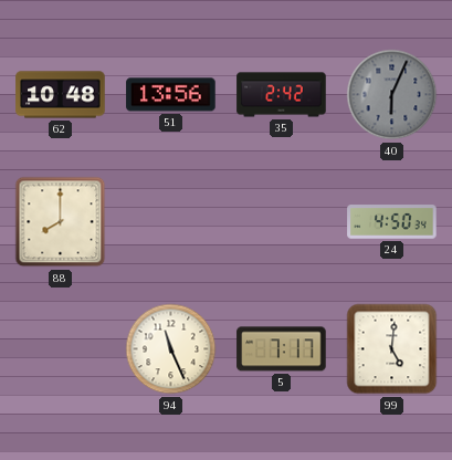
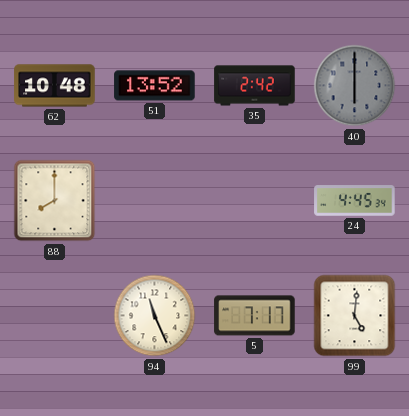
51: 13:56 -> 13:52
40: 6:04 -> 6:00
24: 4:50 -> 4:45
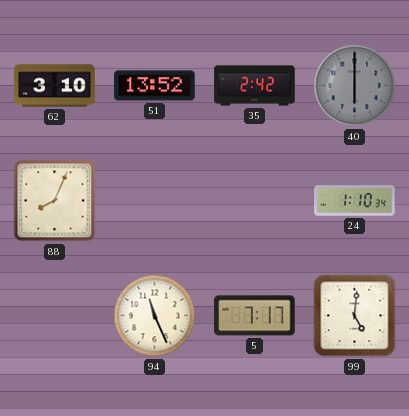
62: 10:48 -> 3:10
88: 8:00 -> 8:04
24: 4:45 -> 1:10
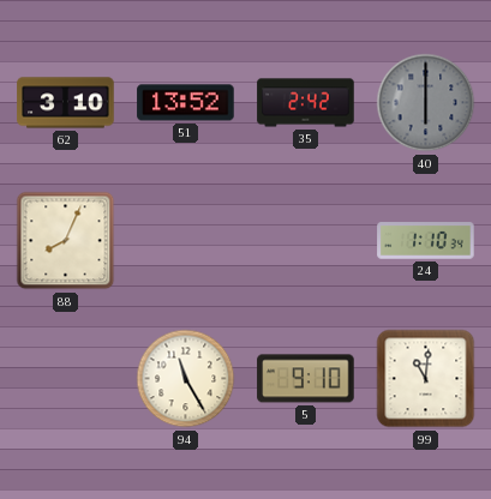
94: 11:26 -> 11:25
5: 7:17 -> 9:10
99: 5:01 -> 11:01
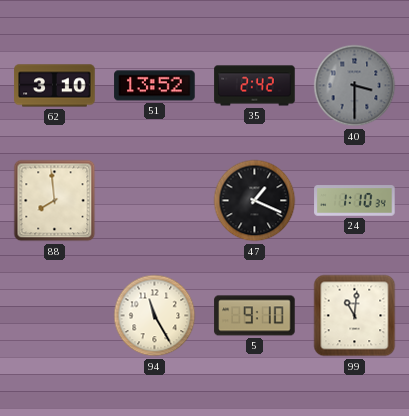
40: 6:00 -> 3:30
88: 8:04 -> 7:59
47: none -> 1:19
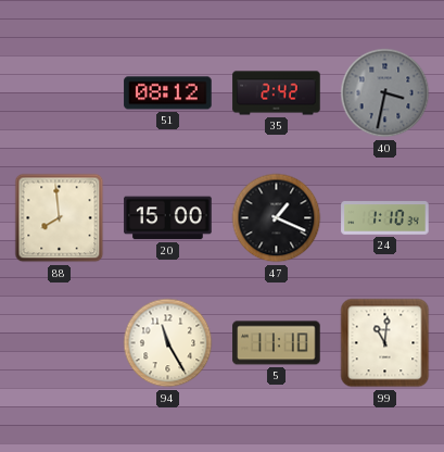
62: 3:10 -> none
51: 13:52 -> 08:12
40: 3:30 -> 3:32
20: none -> 15:00
5: 9:10 -> 11:10
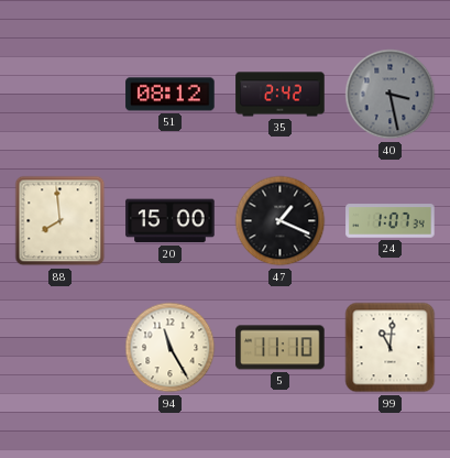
40: 3:32 -> 3:28
24: 1:10 -> 1:07
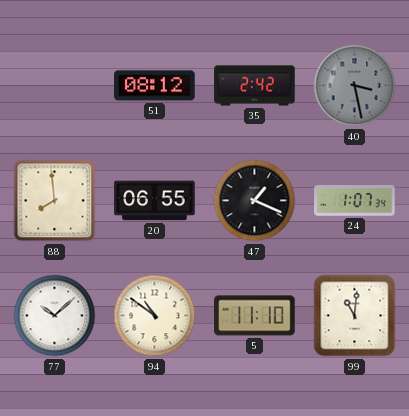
20: 15:00 -> 06:55
77: none -> 10:08
94: 11:25 -> 10:51
